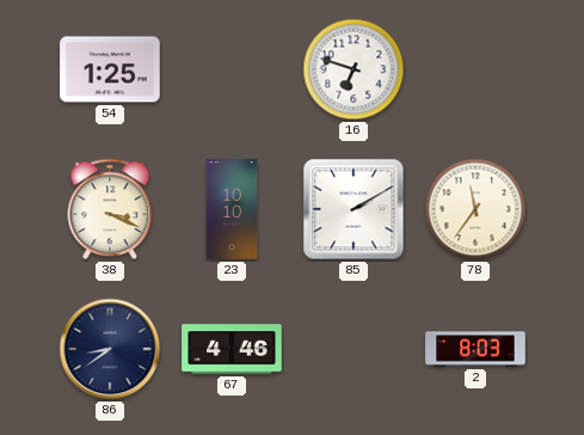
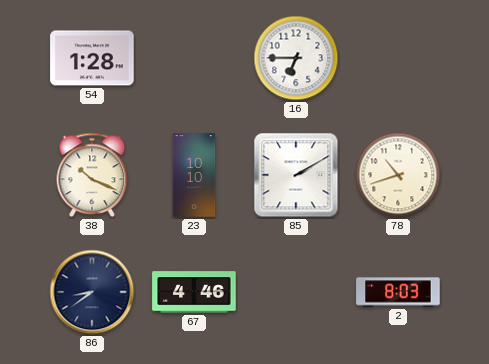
54: 1:25 -> 1:28
16: 6:48 -> 6:45
38: 3:19 -> 10:19
78: 11:36 -> 10:42
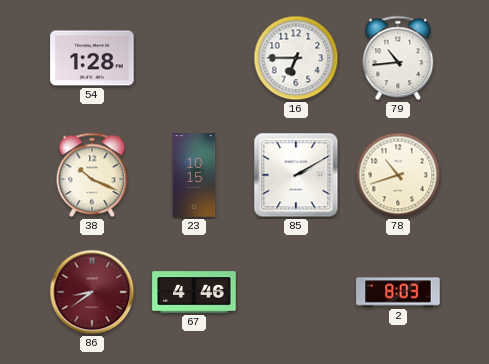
79: none -> 10:44
23: 10:10 -> 10:15
86 dial: navy -> burgundy
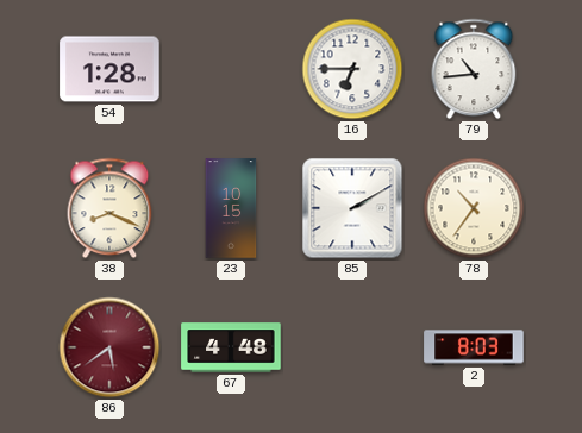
38: 10:19 -> 8:19
78: 10:42 -> 10:36
86: 8:39 -> 5:39
67: 4:46 -> 4:48
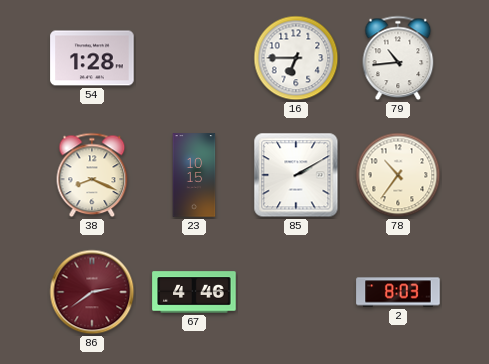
86: 5:39 -> 2:39
67: 4:48 -> 4:46
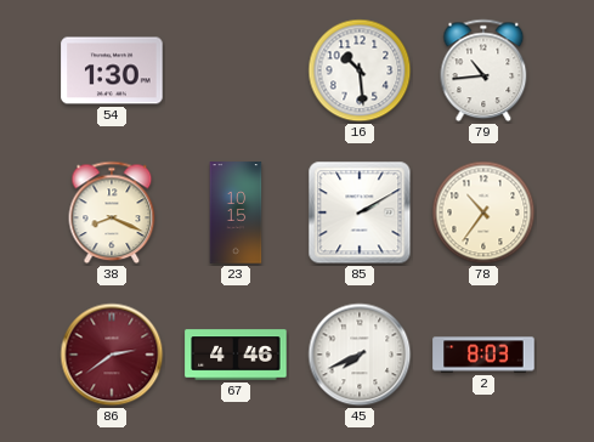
54: 1:28 -> 1:30
16: 6:45 -> 10:29
45: none -> 7:41
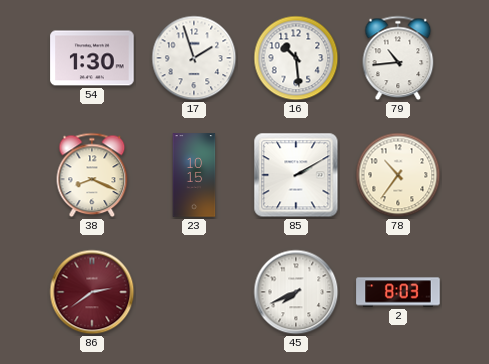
17: none -> 1:57
67: 4:46 -> none
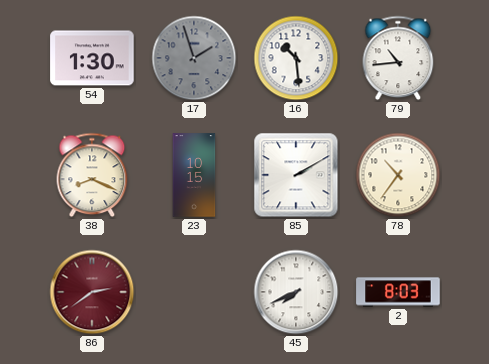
17 dial: white -> grey
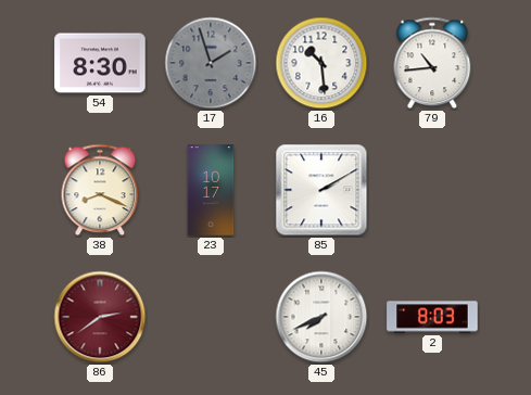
54: 1:30 -> 8:30
23: 10:15 -> 10:17
78: 10:36 -> none
